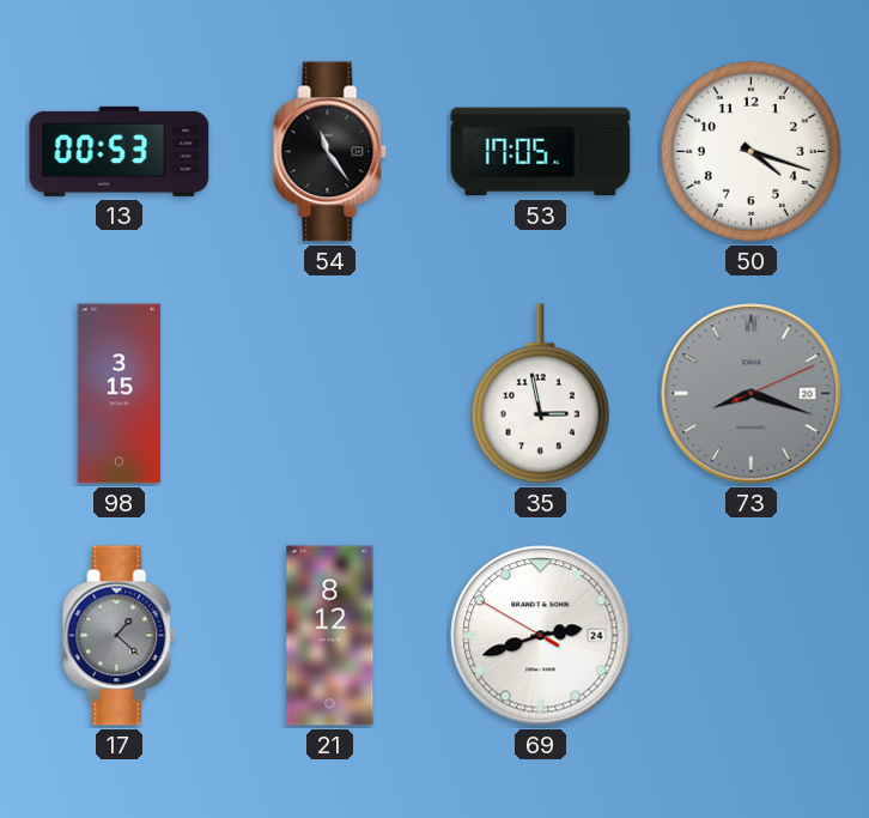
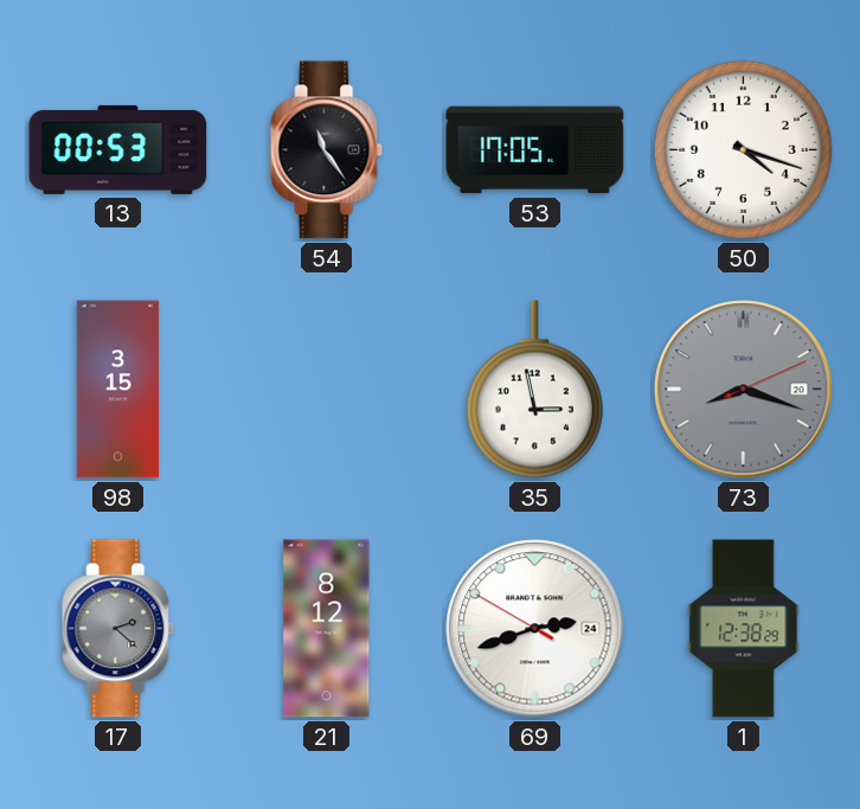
17: 1:22 -> 2:22
1: none -> 12:38
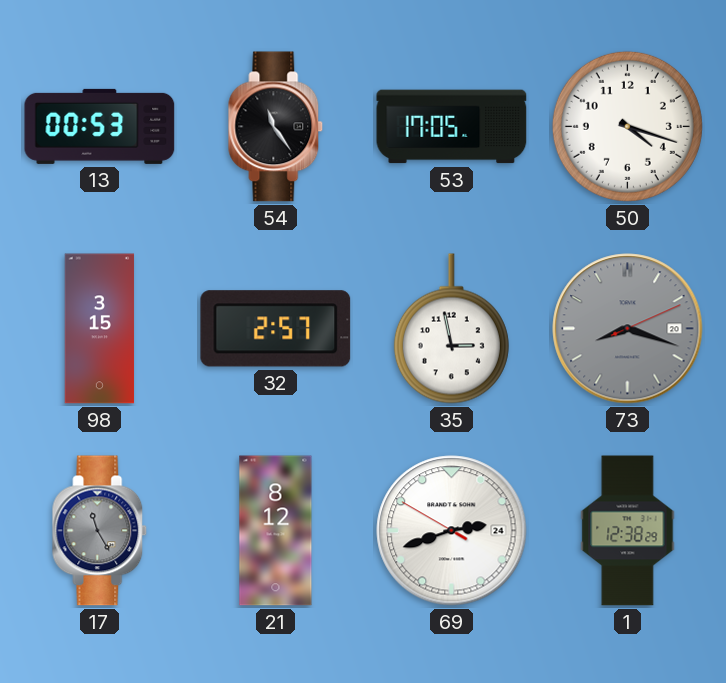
32: none -> 2:57
17: 2:22 -> 11:25
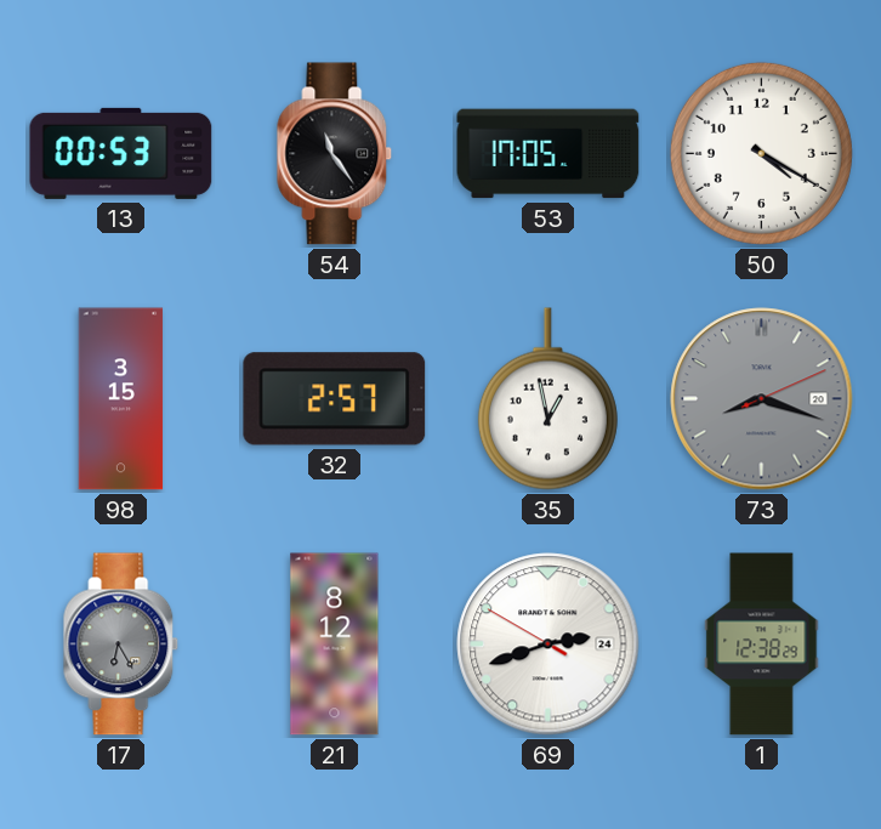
50: 4:18 -> 4:20
35: 2:58 -> 12:58
17: 11:25 -> 6:25
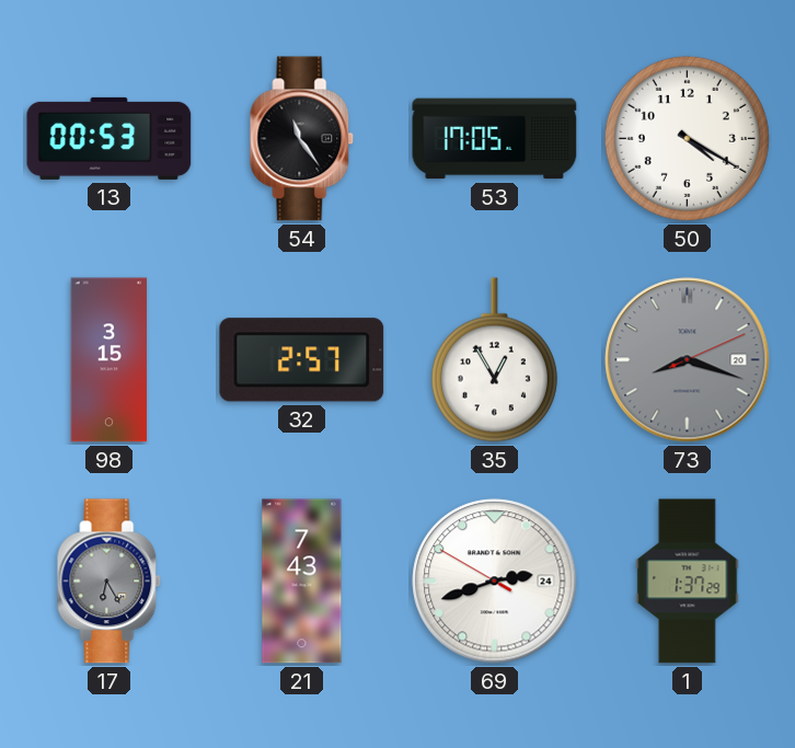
35: 12:58 -> 12:55
21: 8:12 -> 7:43
1: 12:38 -> 1:37
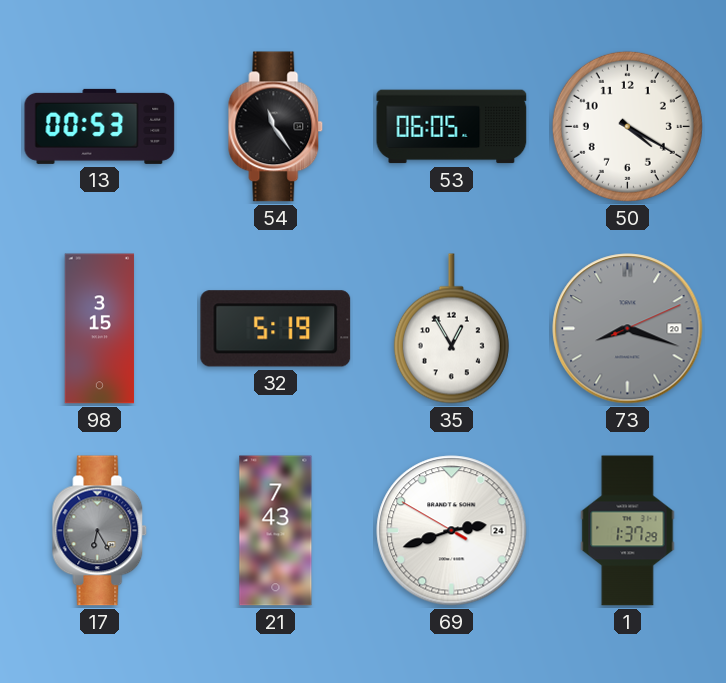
53: 17:05 -> 06:05
32: 2:57 -> 5:19
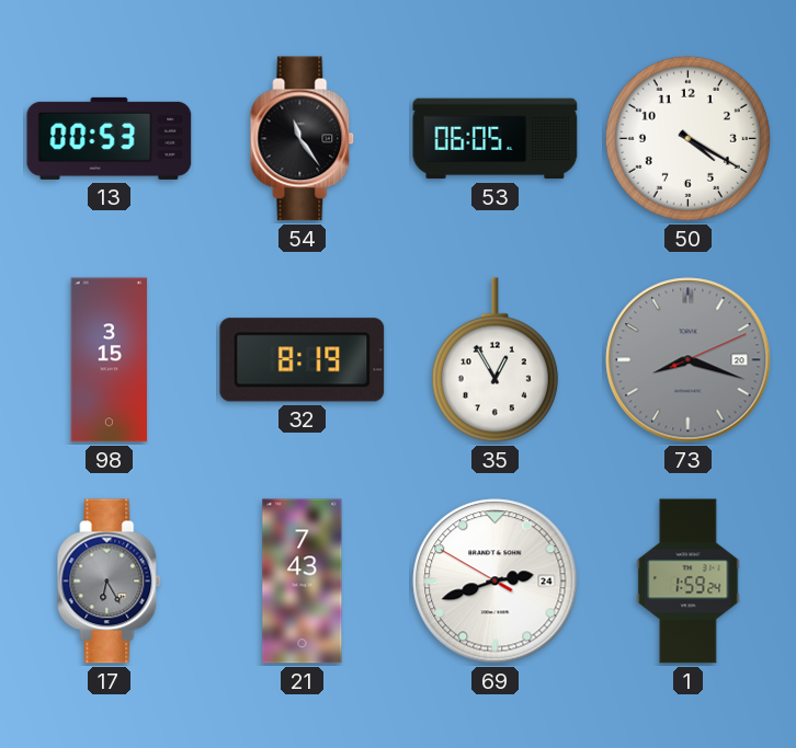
32: 5:19 -> 8:19
1: 1:37 -> 1:59
